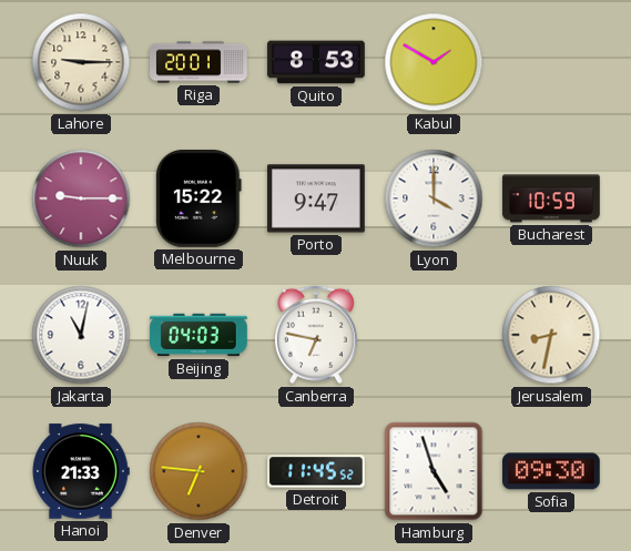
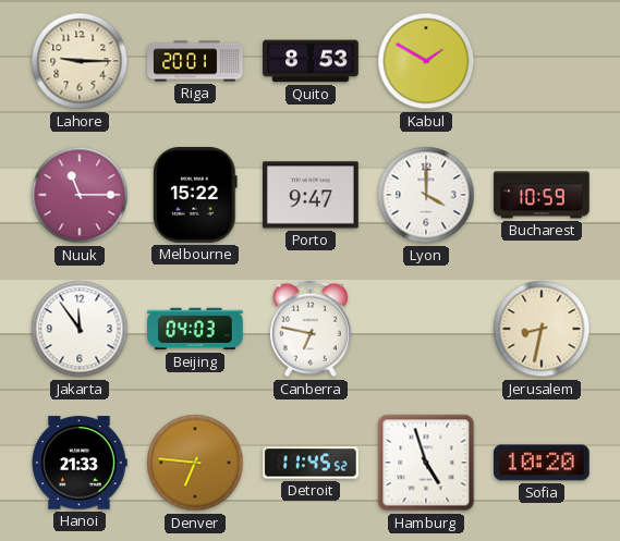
Nuuk: 9:15 -> 11:15
Jakarta: 11:02 -> 11:54
Sofia: 09:30 -> 10:20
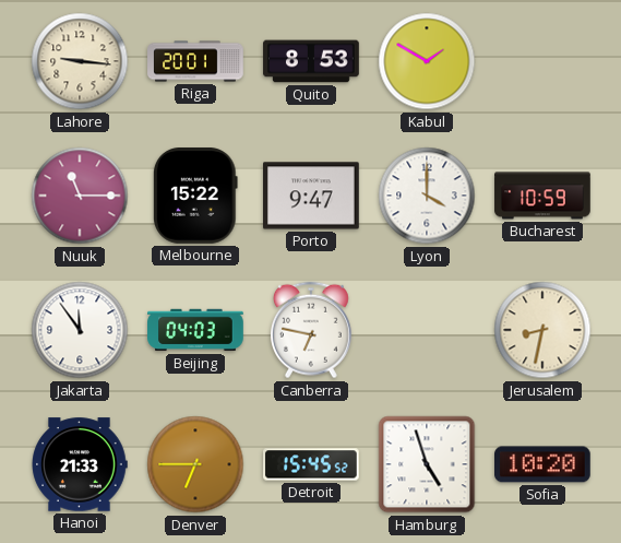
Lahore: 9:15 -> 9:16
Denver: 6:46 -> 6:45
Detroit: 11:45 -> 15:45
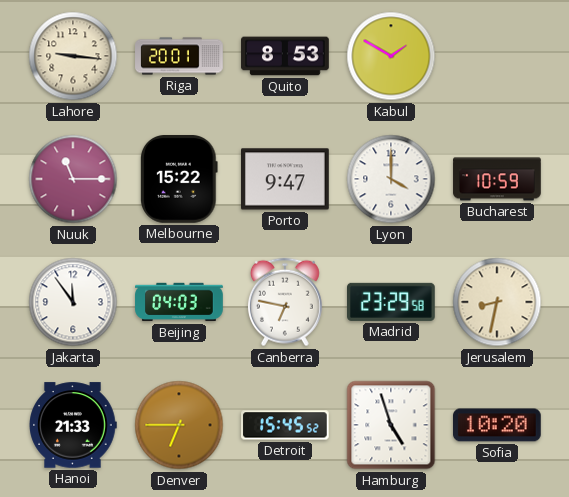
Madrid: none -> 23:29
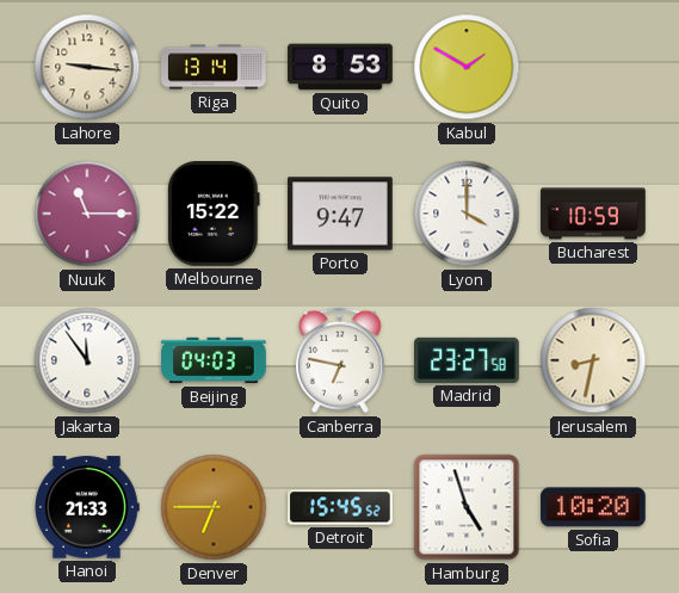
Riga: 20:01 -> 13:14
Madrid: 23:29 -> 23:27
